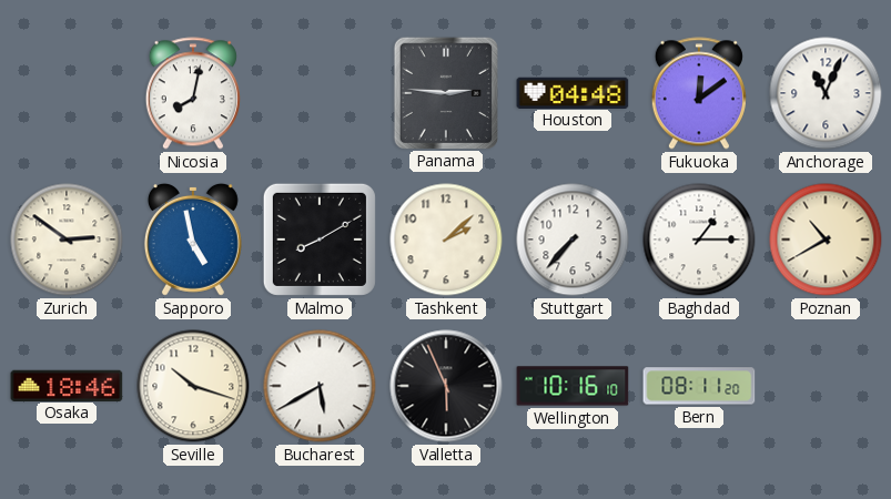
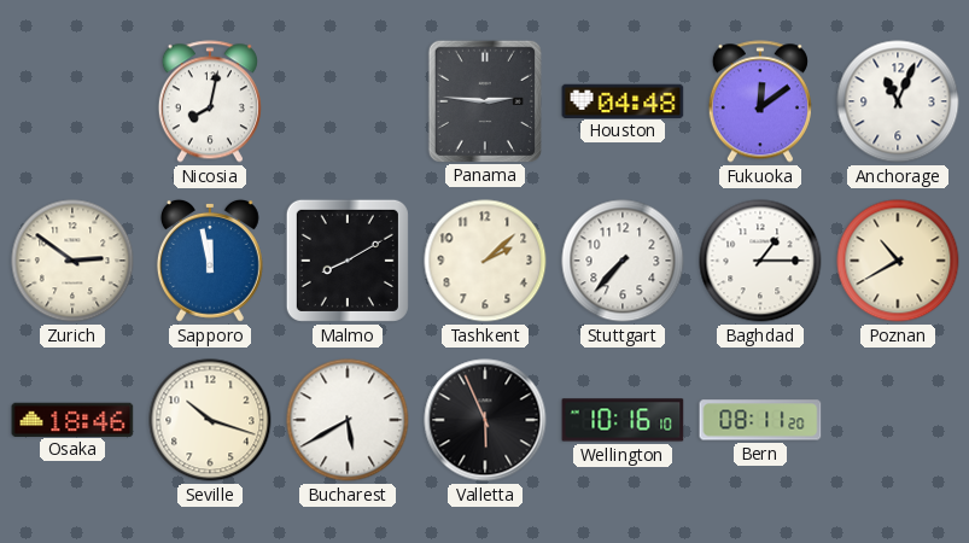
Sapporo: 4:58 -> 11:58
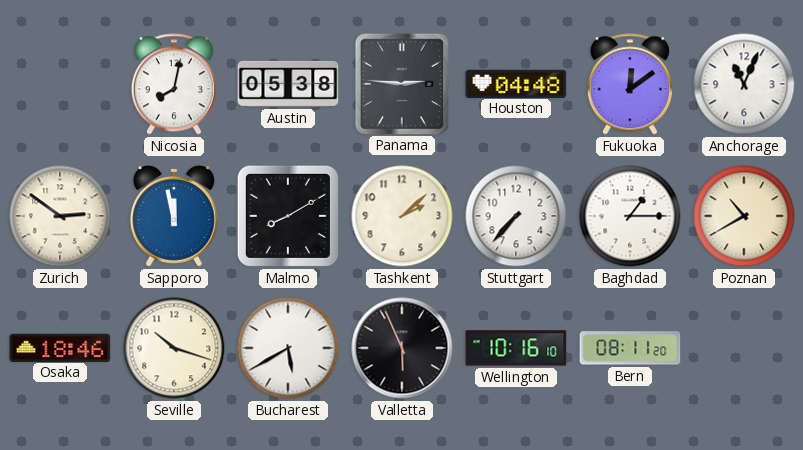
Austin: none -> 05:38
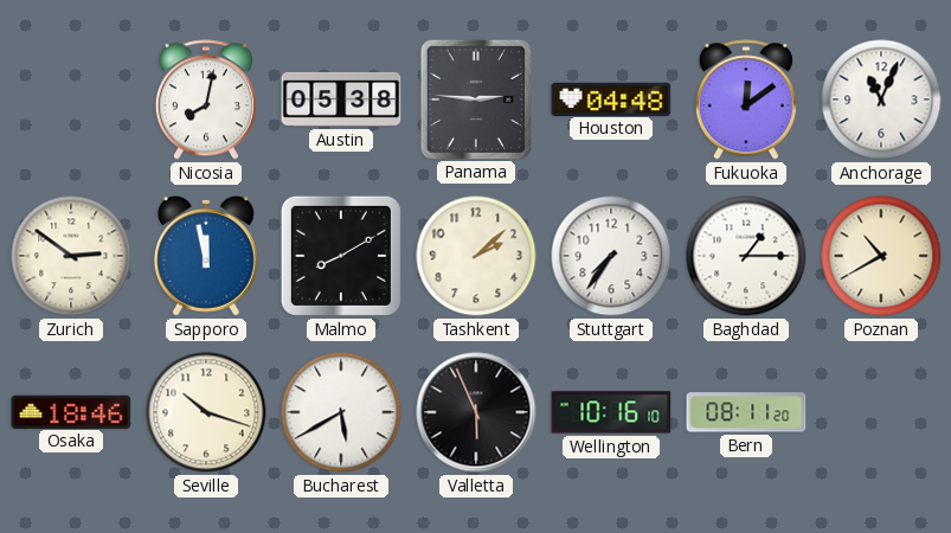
Stuttgart: 7:37 -> 7:36
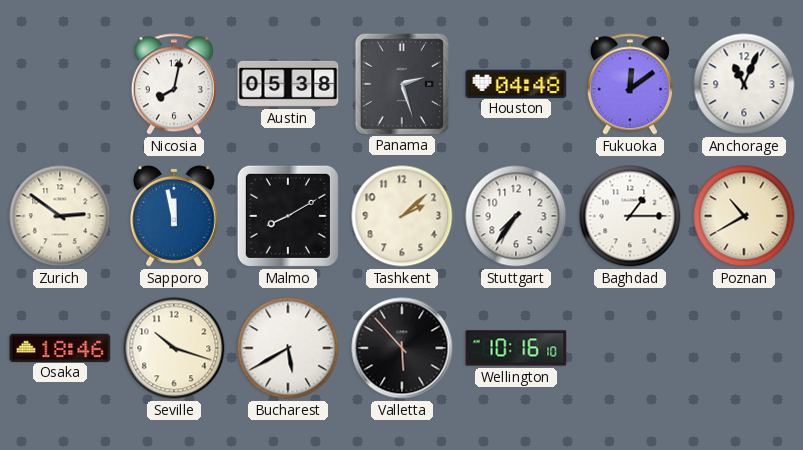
Panama: 2:46 -> 2:27
Valletta: 5:56 -> 5:53
Bern: 08:11 -> none
